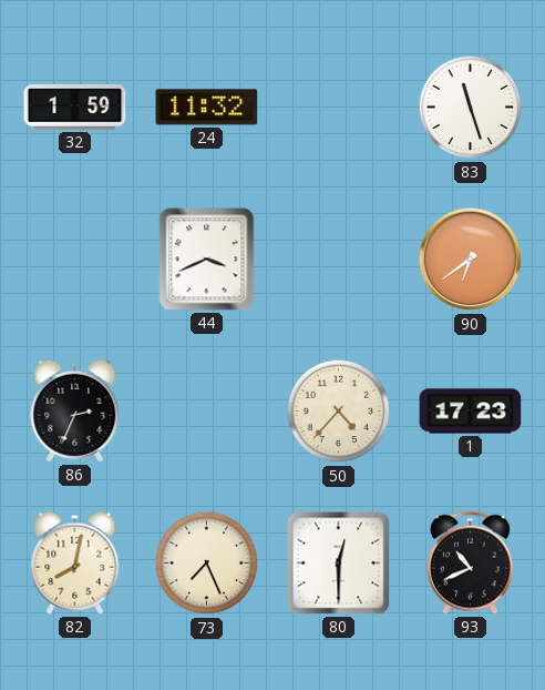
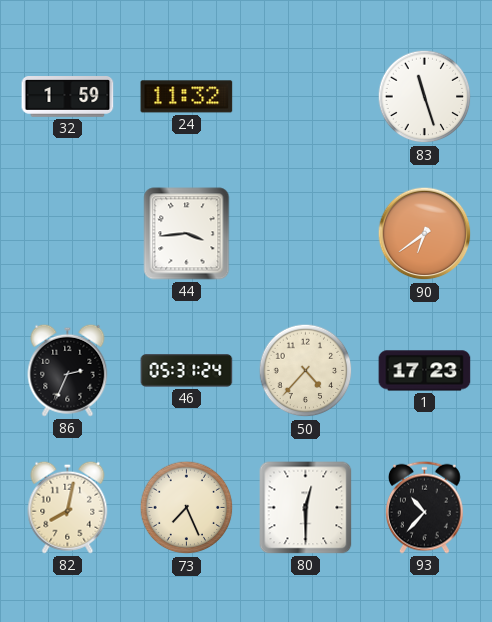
44: 3:41 -> 3:44
46: none -> 05:31
93: 10:41 -> 10:37
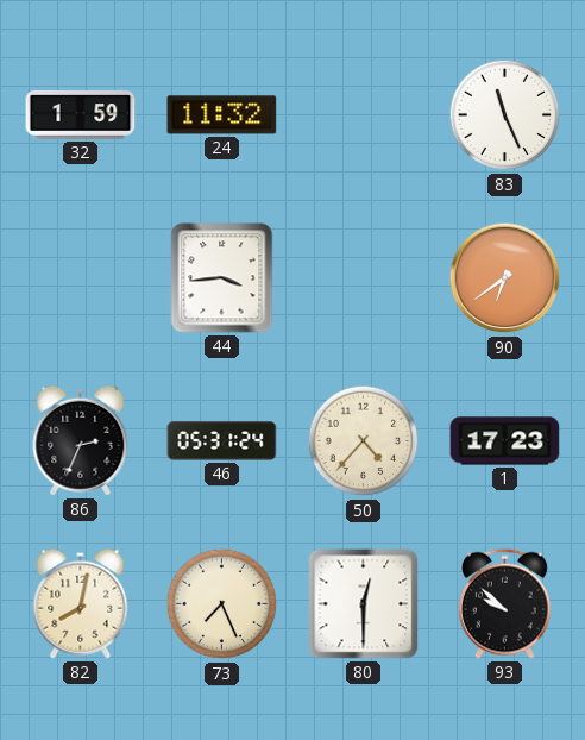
83: 11:27 -> 11:26
93: 10:37 -> 9:52
